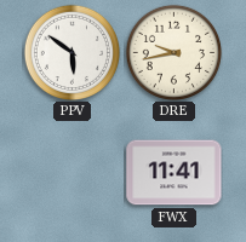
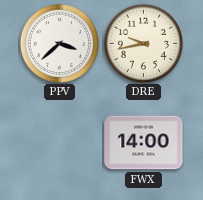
PPV: 5:51 -> 3:38
FWX: 11:41 -> 14:00
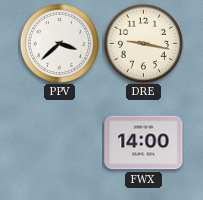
DRE: 9:43 -> 9:17
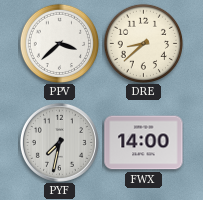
DRE: 9:17 -> 8:38
PYF: none -> 7:32
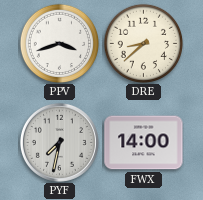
PPV: 3:38 -> 3:42
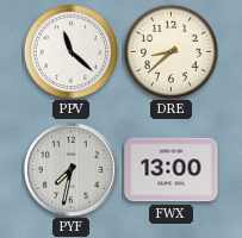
PPV: 3:42 -> 11:22
FWX: 14:00 -> 13:00
